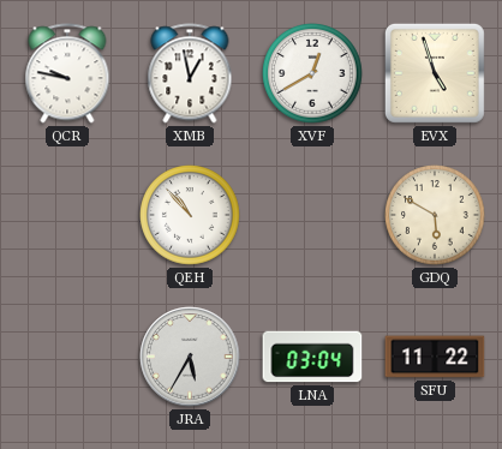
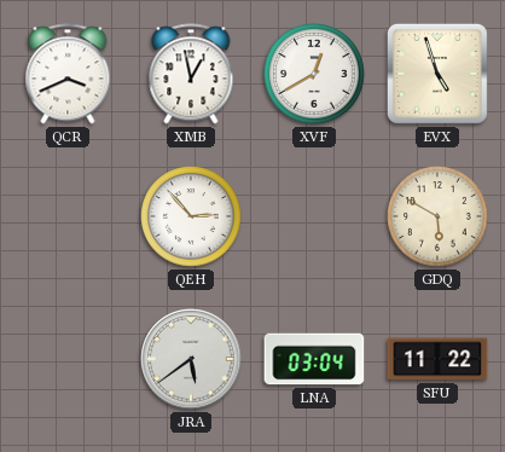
QCR: 9:47 -> 3:41
QEH: 10:53 -> 2:53
JRA: 5:35 -> 5:39
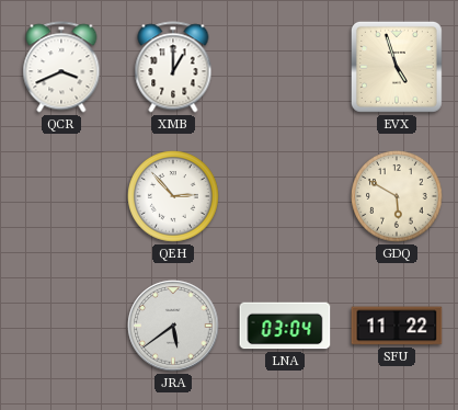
XMB: 12:58 -> 1:00
XVF: 12:40 -> none
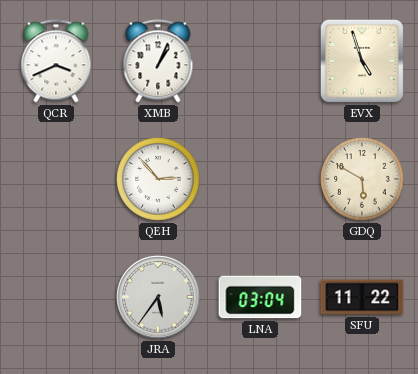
XMB: 1:00 -> 1:04
JRA: 5:39 -> 5:36
